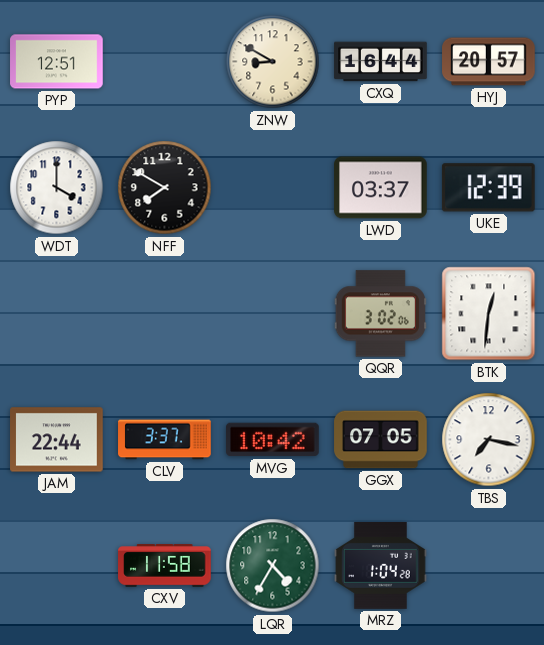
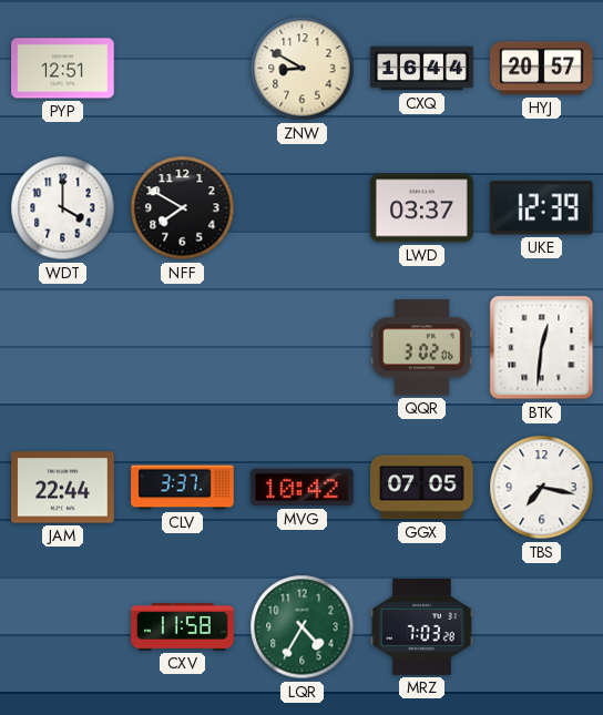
MRZ: 1:04 -> 7:03
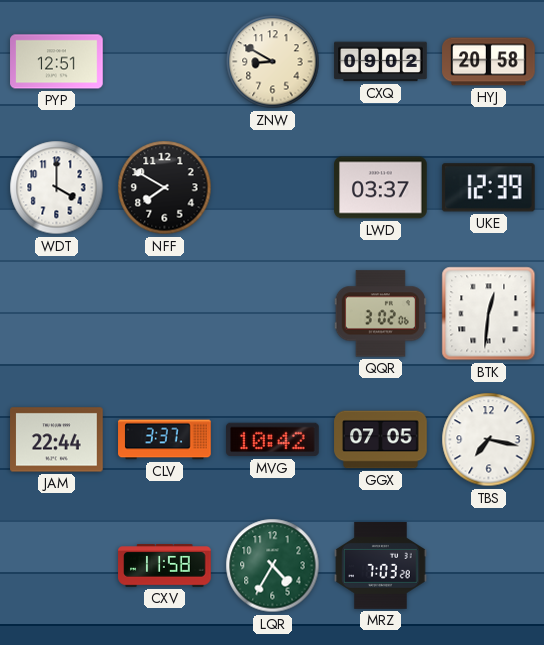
CXQ: 16:44 -> 09:02
HYJ: 20:57 -> 20:58
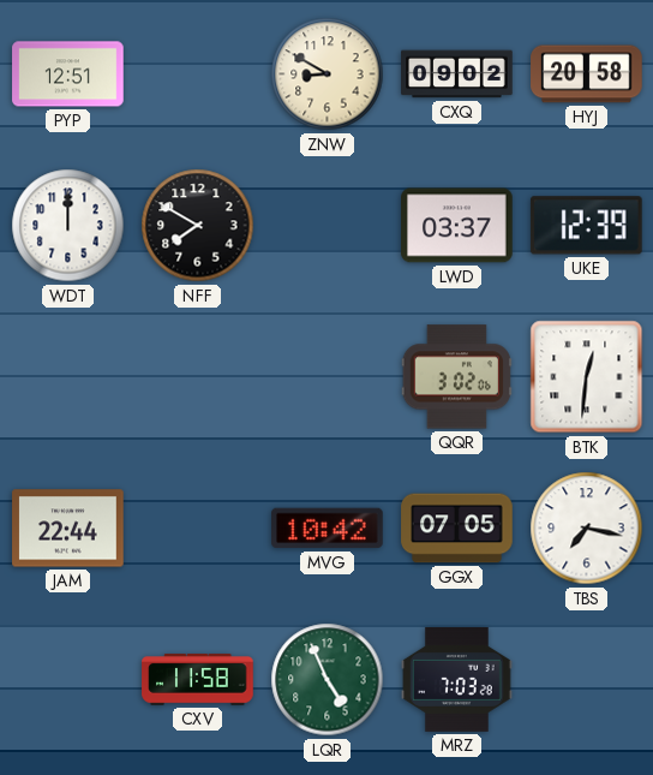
WDT: 4:00 -> 12:00
CLV: 3:37 -> none
LQR: 4:35 -> 4:56
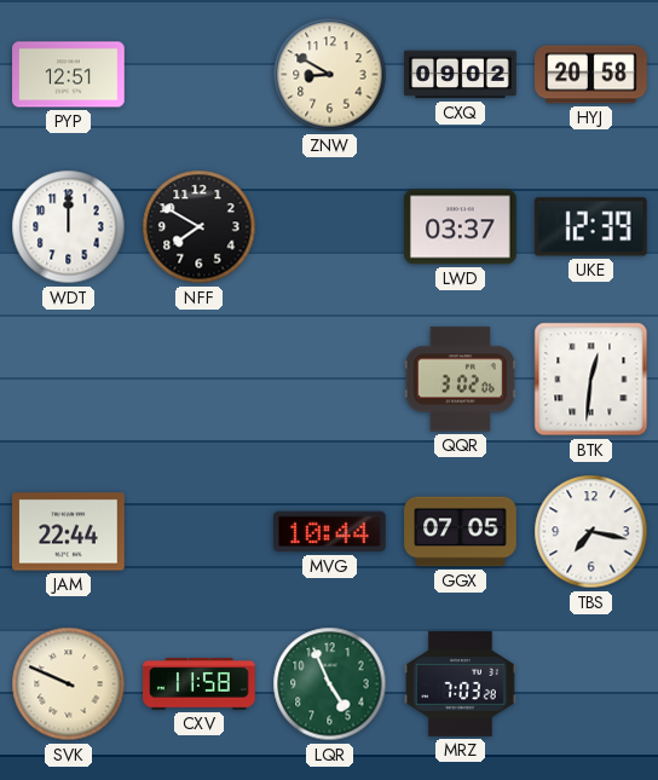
MVG: 10:42 -> 10:44
SVK: none -> 9:49
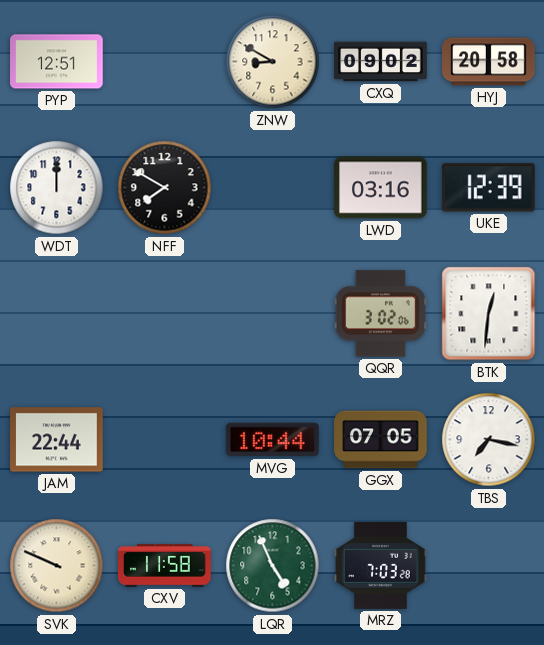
LWD: 03:37 -> 03:16
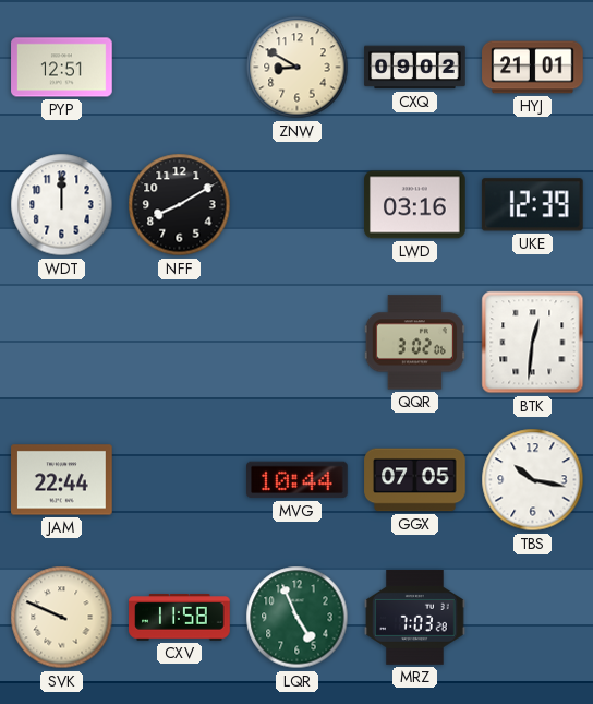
HYJ: 20:58 -> 21:01
NFF: 7:50 -> 8:10
TBS: 7:17 -> 10:17
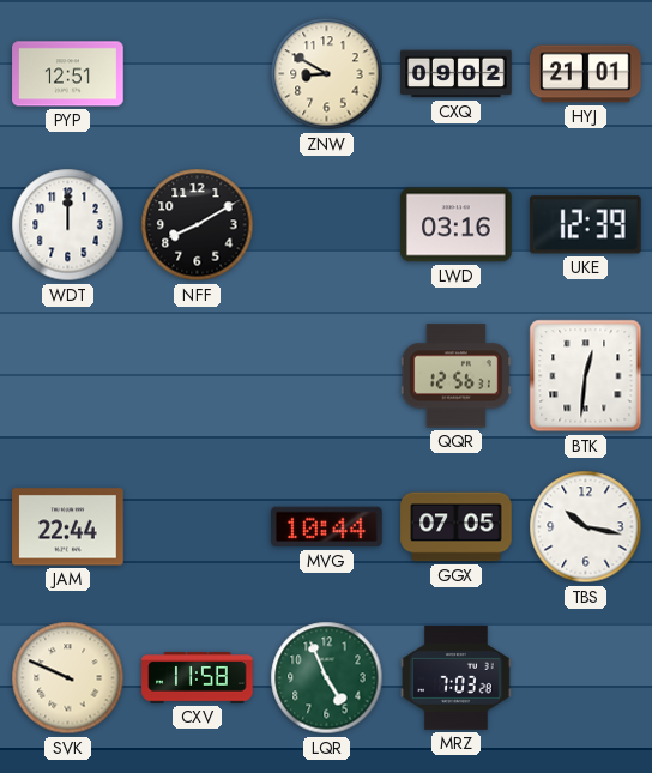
QQR: 3:02 -> 12:56
